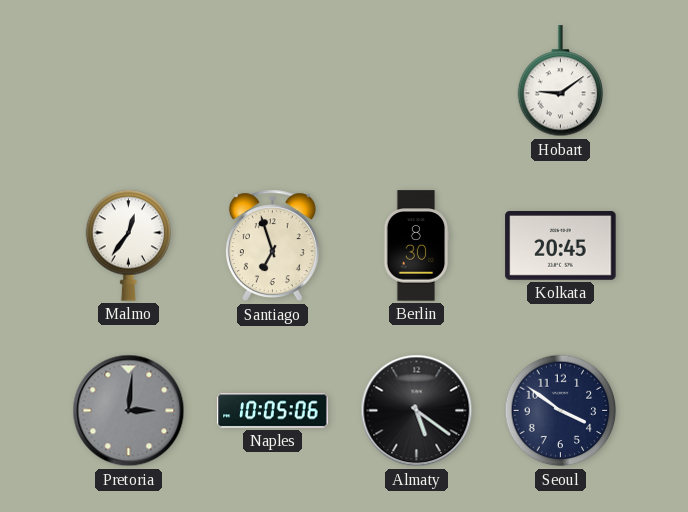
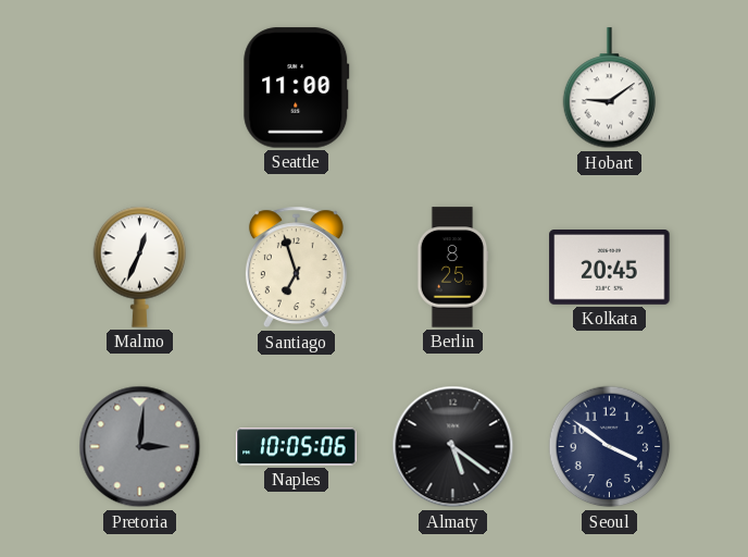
Seattle: none -> 11:00
Malmo: 12:36 -> 12:34
Berlin: 8:30 -> 8:25
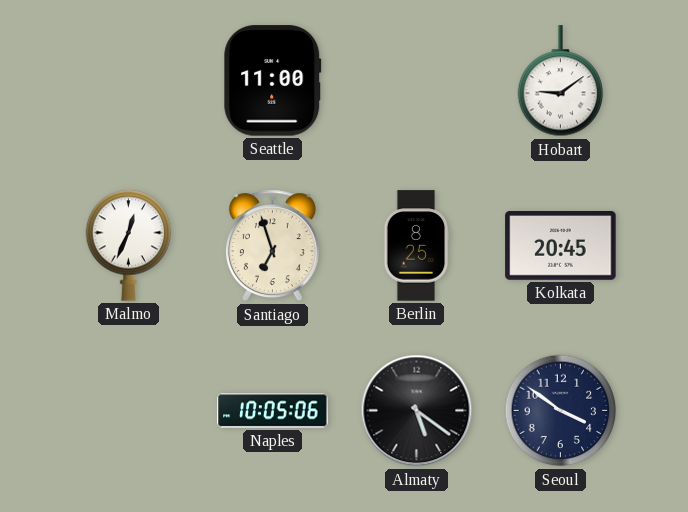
Pretoria: 3:01 -> none
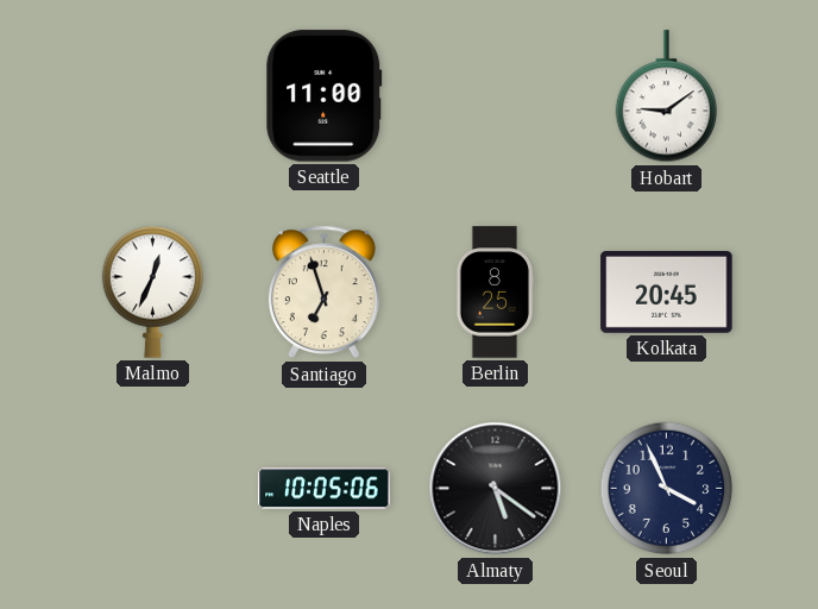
Seoul: 3:51 -> 3:56
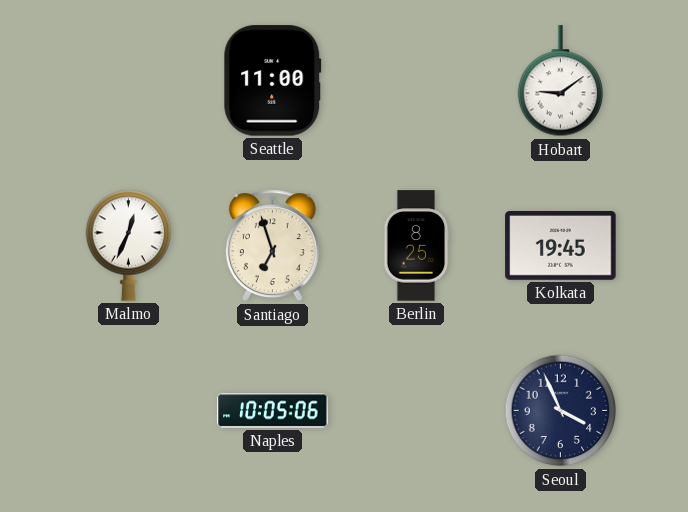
Kolkata: 20:45 -> 19:45
Almaty: 5:21 -> none
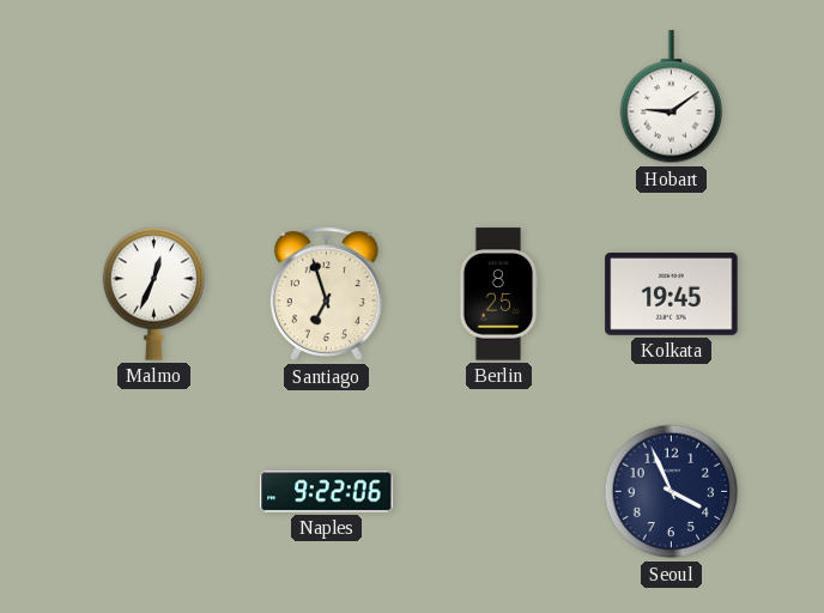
Seattle: 11:00 -> none
Naples: 10:05 -> 9:22
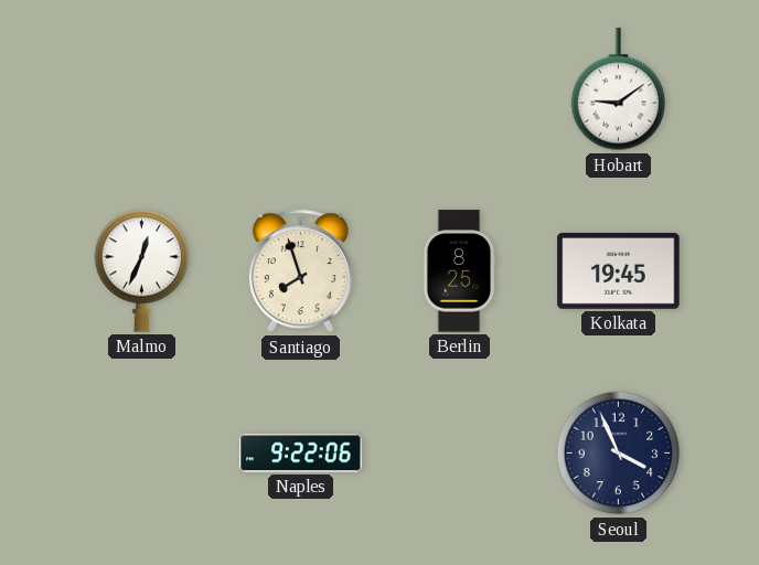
Santiago: 6:57 -> 7:57
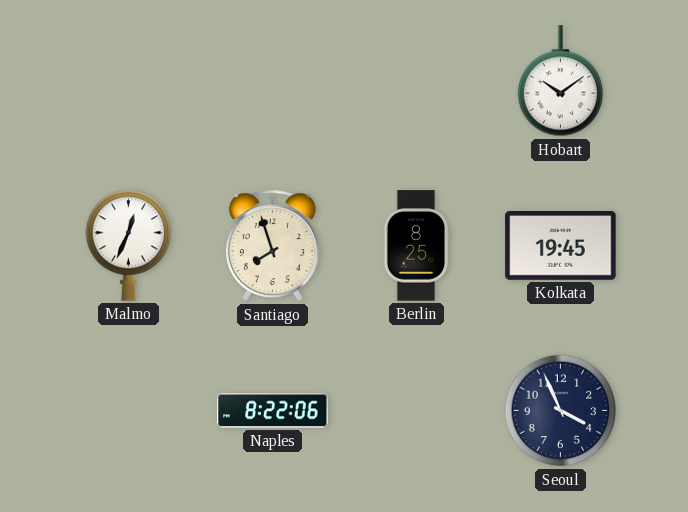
Hobart: 9:09 -> 10:09
Naples: 9:22 -> 8:22
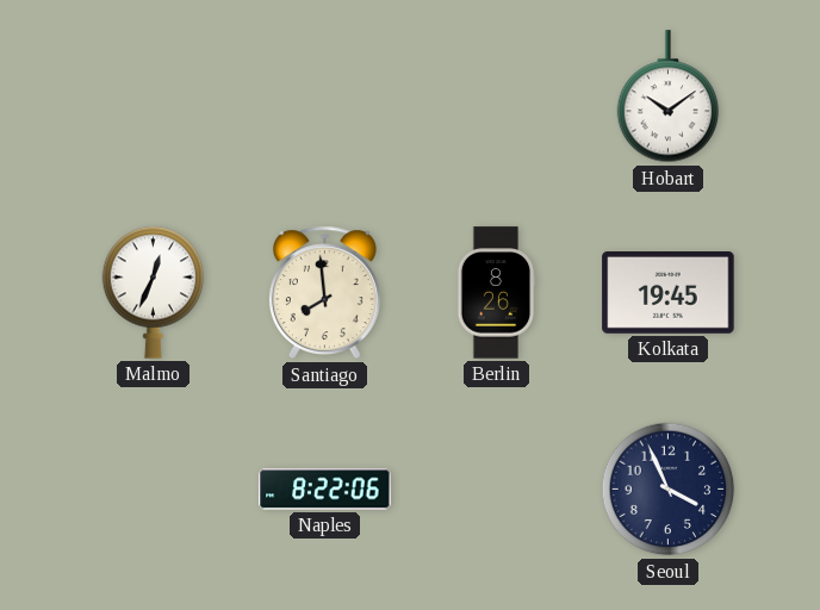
Santiago: 7:57 -> 7:59
Berlin: 8:25 -> 8:26
